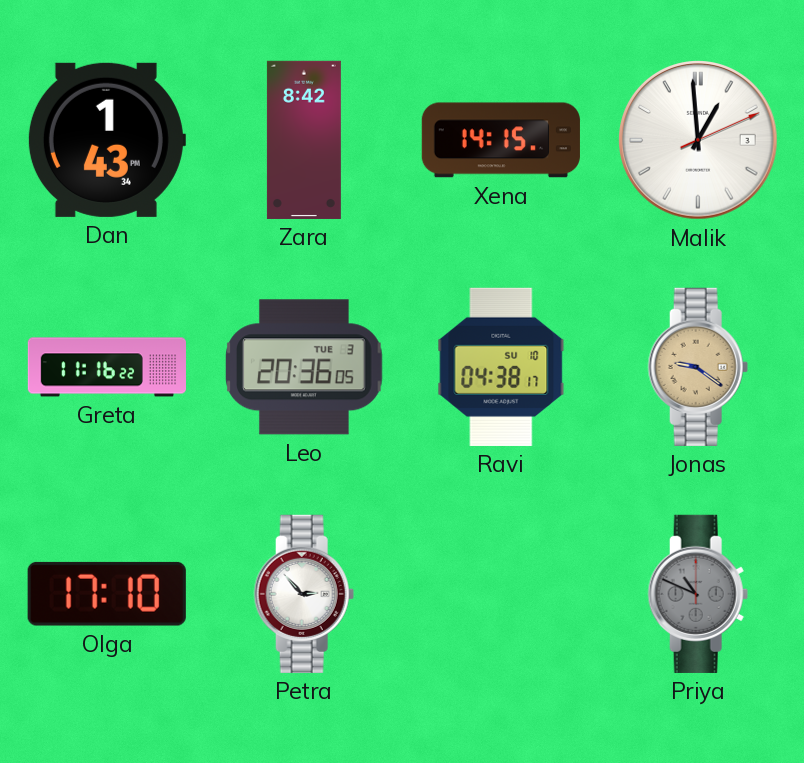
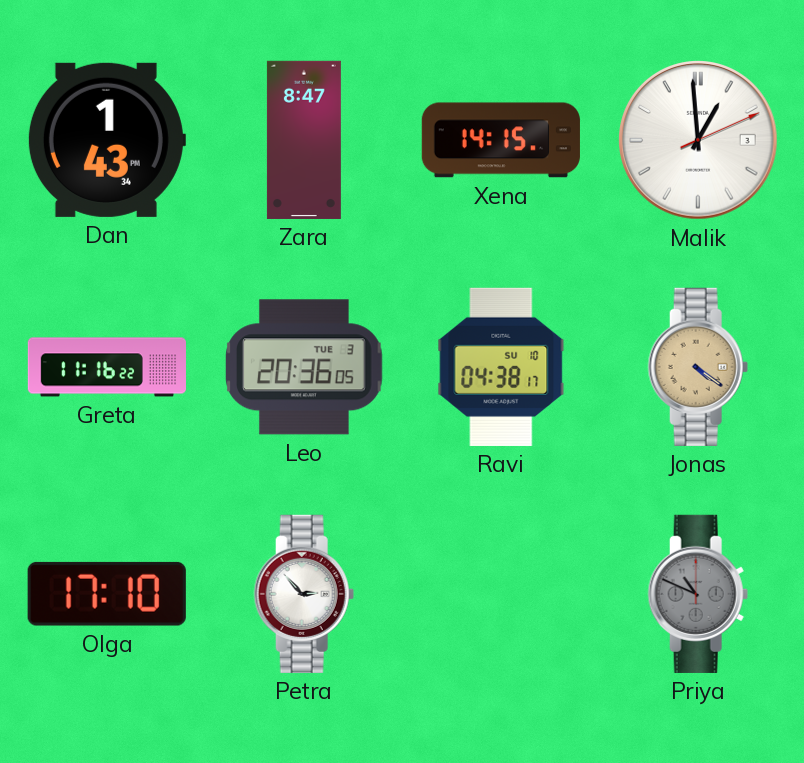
Zara: 8:42 -> 8:47
Jonas: 9:21 -> 4:21
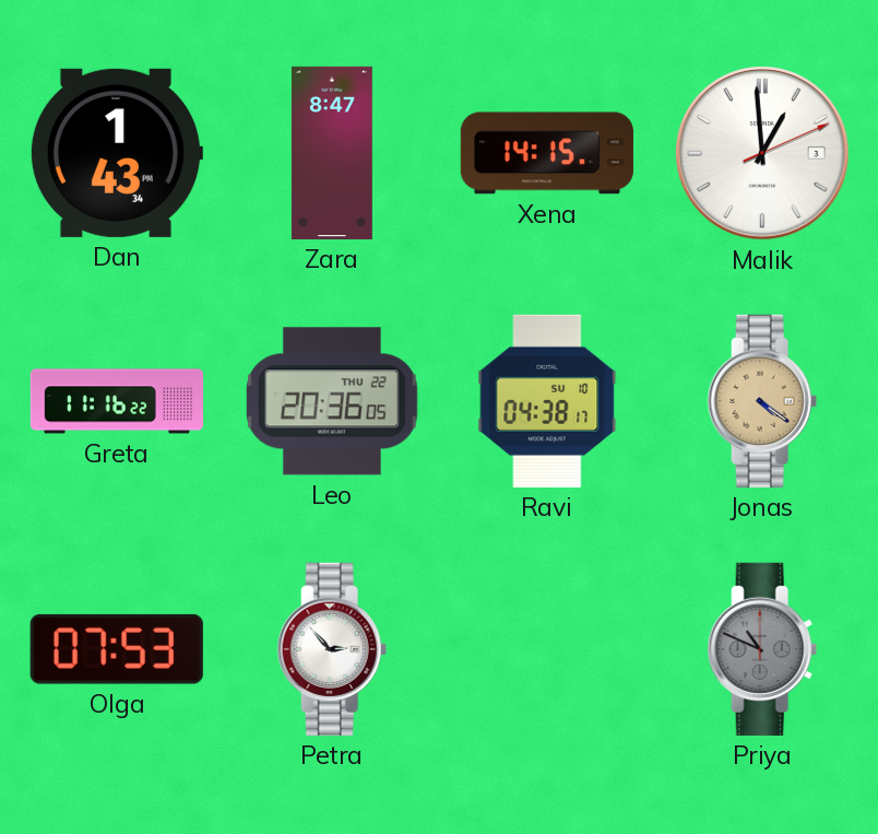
Leo date: TUE 3 -> THU 22
Olga: 17:10 -> 07:53
